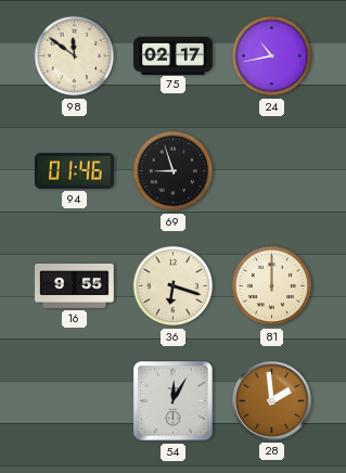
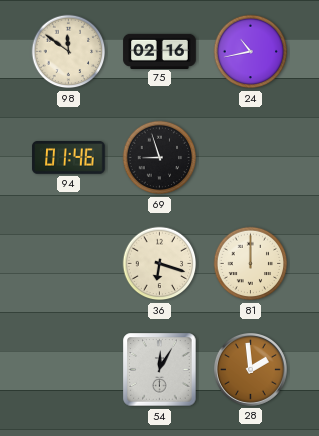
75: 02:17 -> 02:16
16: 9:55 -> none
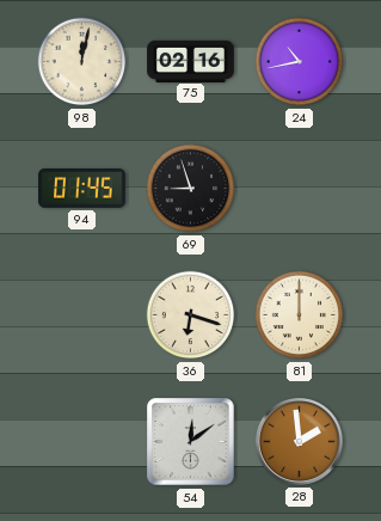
98: 11:51 -> 12:02
94: 01:46 -> 01:45
54: 12:05 -> 12:09
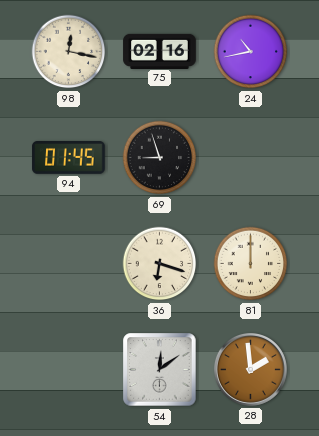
98: 12:02 -> 12:17
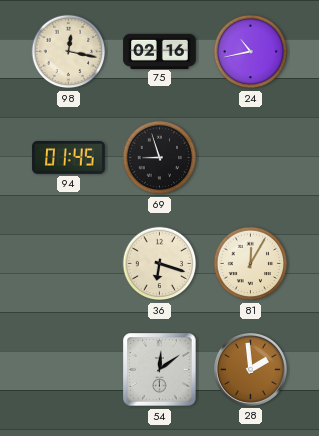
81: 12:00 -> 12:05
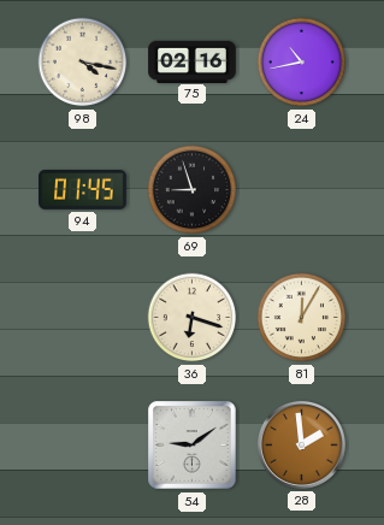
98: 12:17 -> 4:17
54: 12:09 -> 9:09
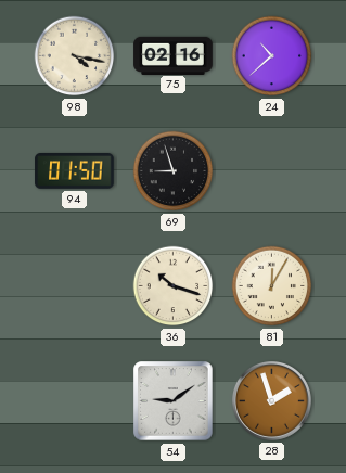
24: 10:43 -> 10:38
94: 01:45 -> 01:50
36: 6:18 -> 10:18
28: 1:59 -> 1:57
